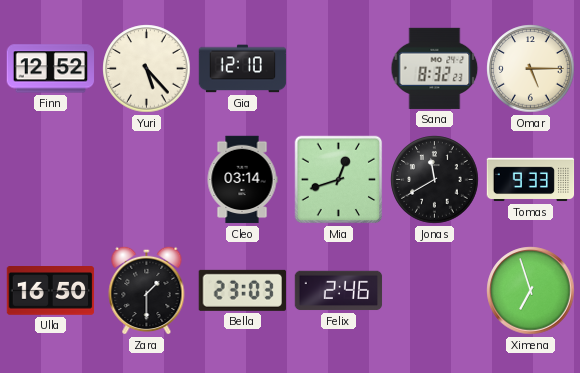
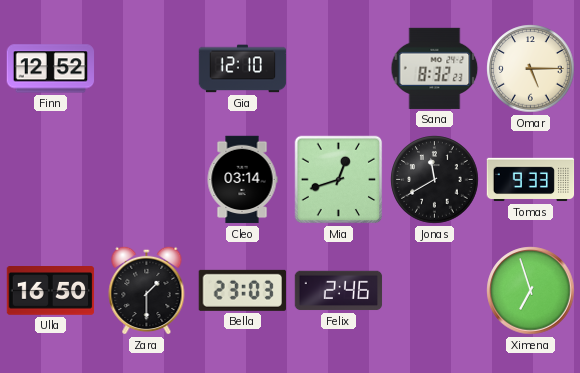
Yuri: 5:23 -> none
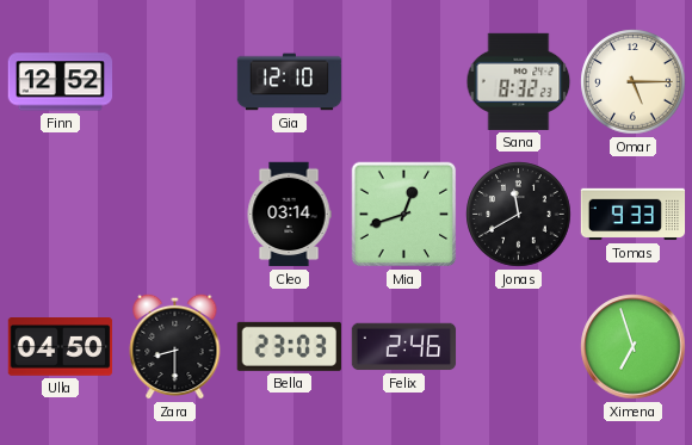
Ulla: 16:50 -> 04:50
Zara: 1:30 -> 8:30
